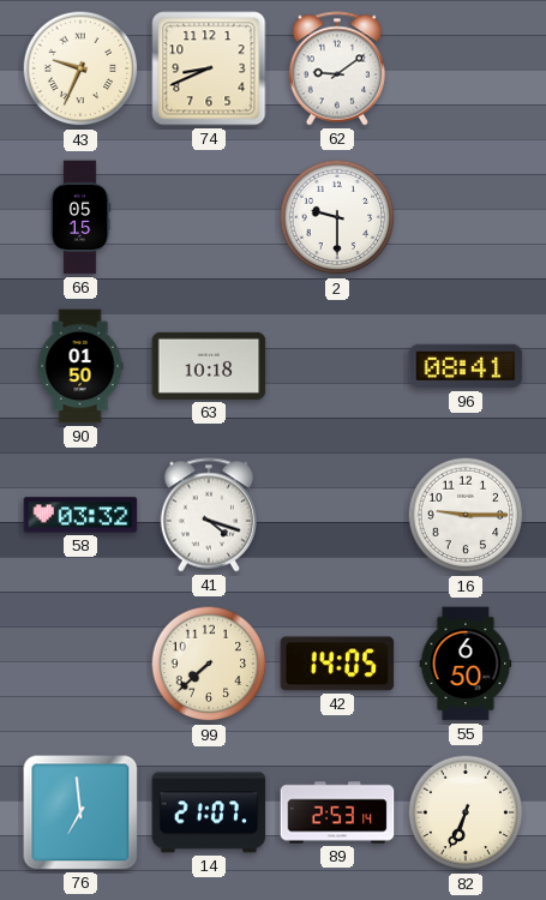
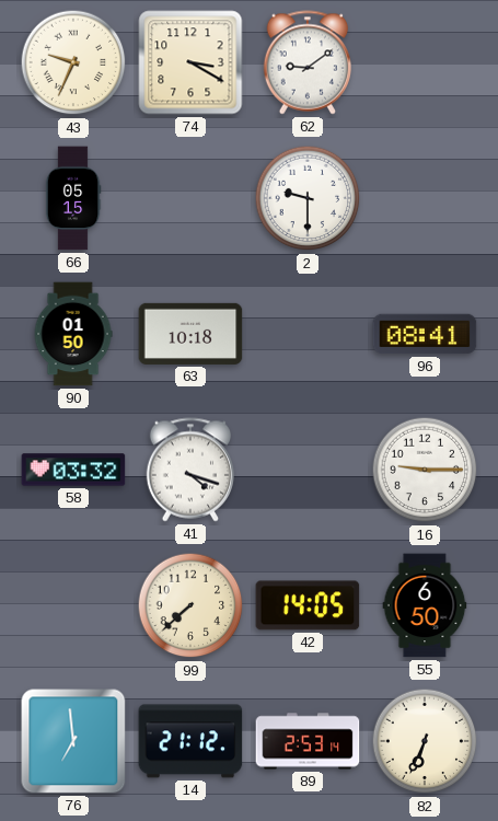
74: 8:41 -> 3:20
14: 21:07 -> 21:12
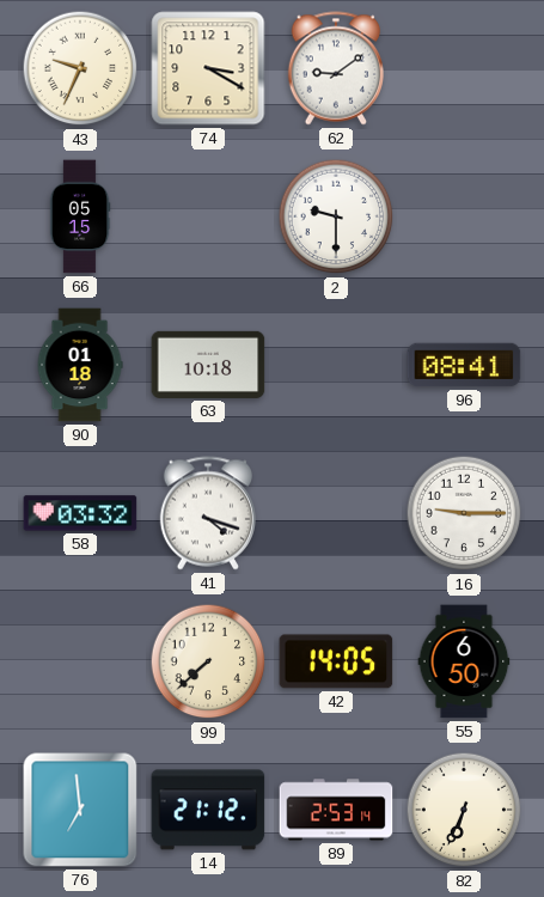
90: 01:50 -> 01:18
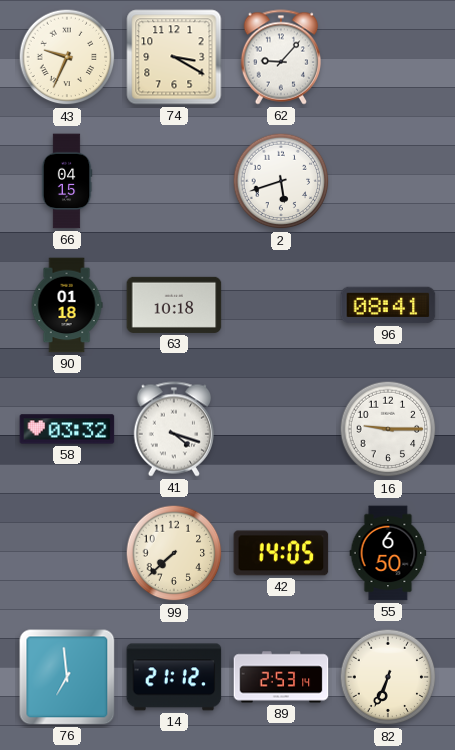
62: 9:09 -> 9:07
66: 05:15 -> 04:15
2: 9:30 -> 5:42
